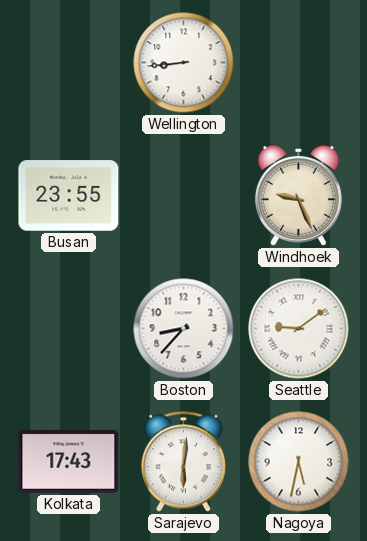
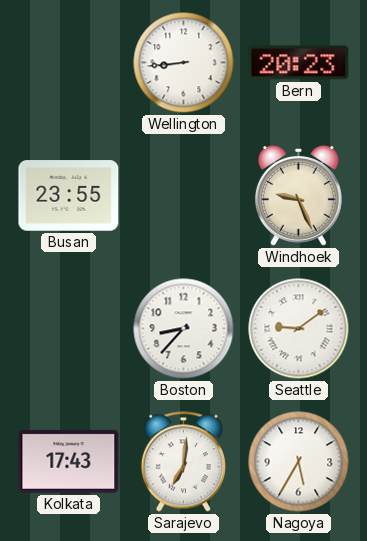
Bern: none -> 20:23
Sarajevo: 6:01 -> 7:01
Nagoya: 5:32 -> 5:35
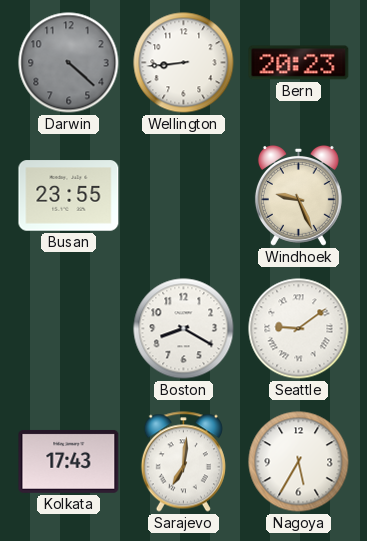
Darwin: none -> 4:22
Boston: 8:37 -> 8:20
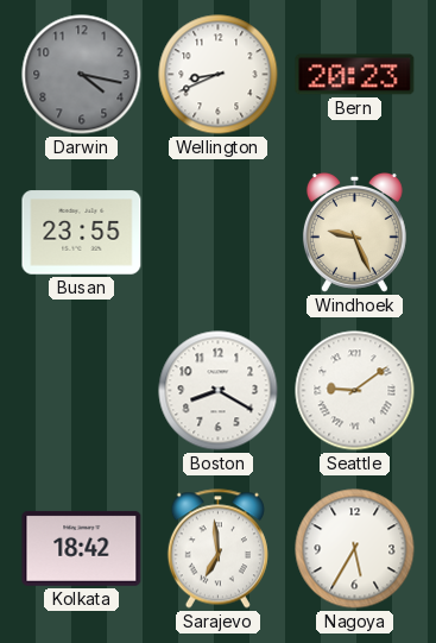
Darwin: 4:22 -> 4:17
Wellington: 8:44 -> 8:41
Kolkata: 17:43 -> 18:42
Sarajevo: 7:01 -> 6:59
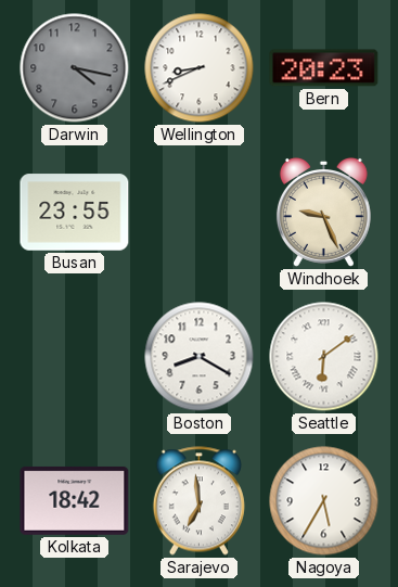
Seattle: 9:09 -> 6:09
